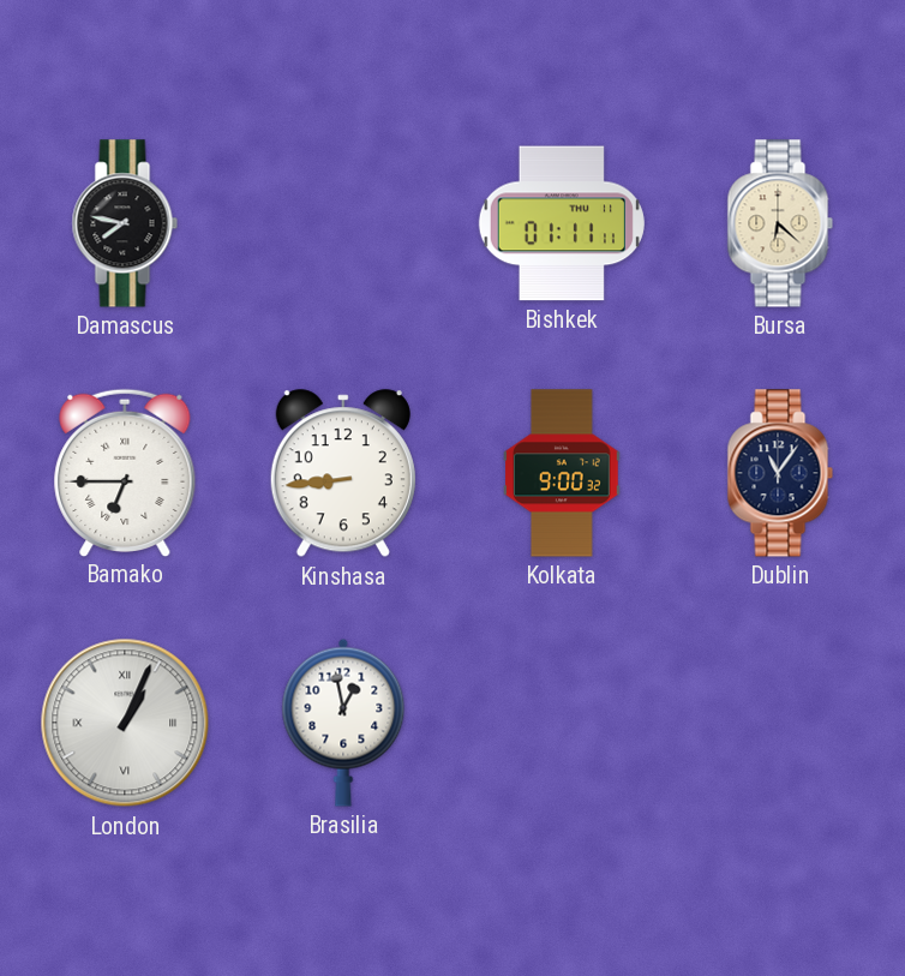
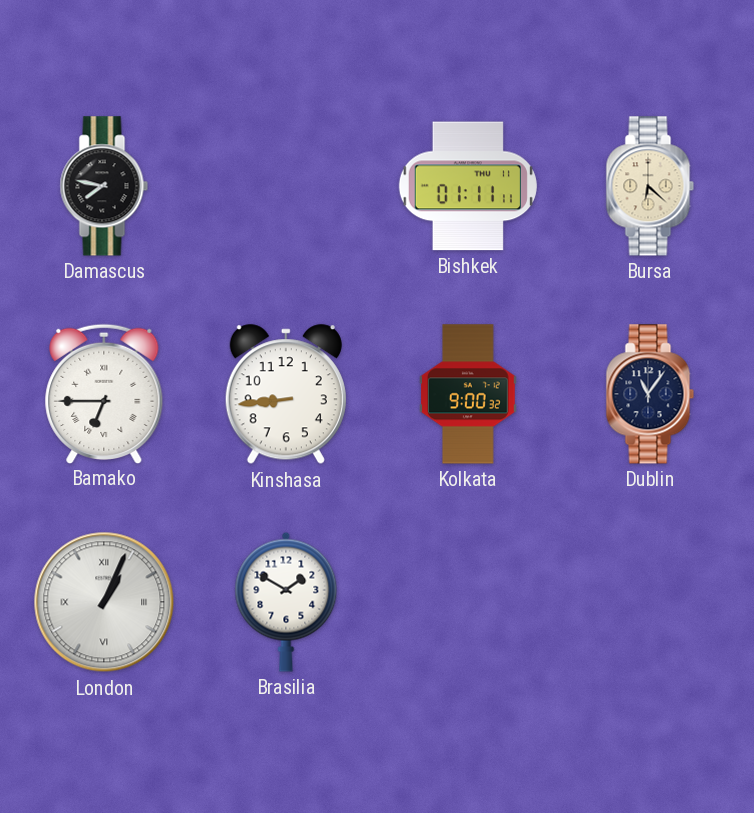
Brasilia: 12:58 -> 1:50
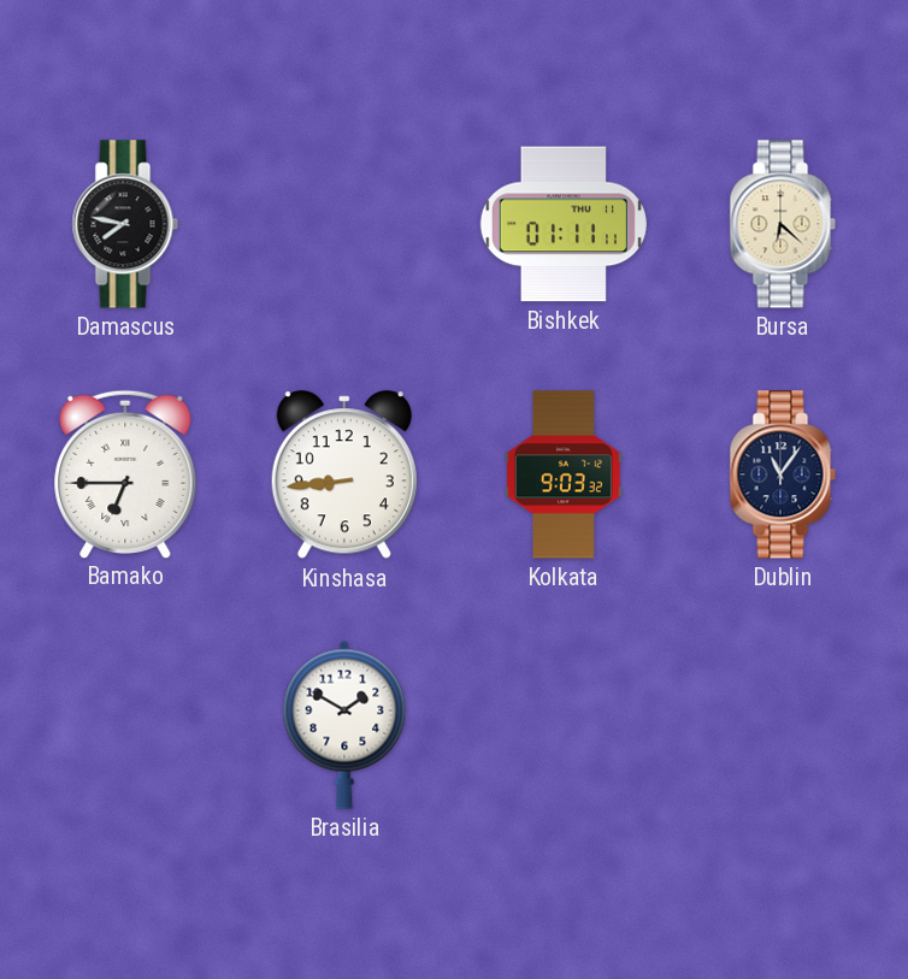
Kolkata: 9:00 -> 9:03
London: 1:04 -> none
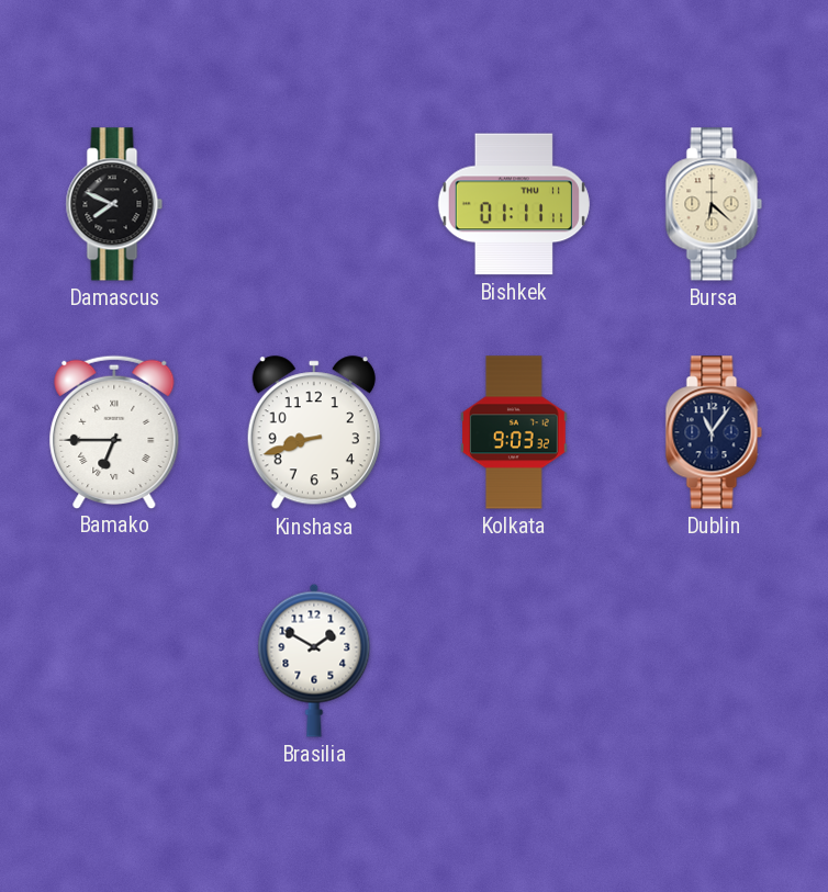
Damascus: 7:47 -> 7:49
Kinshasa: 8:44 -> 8:42
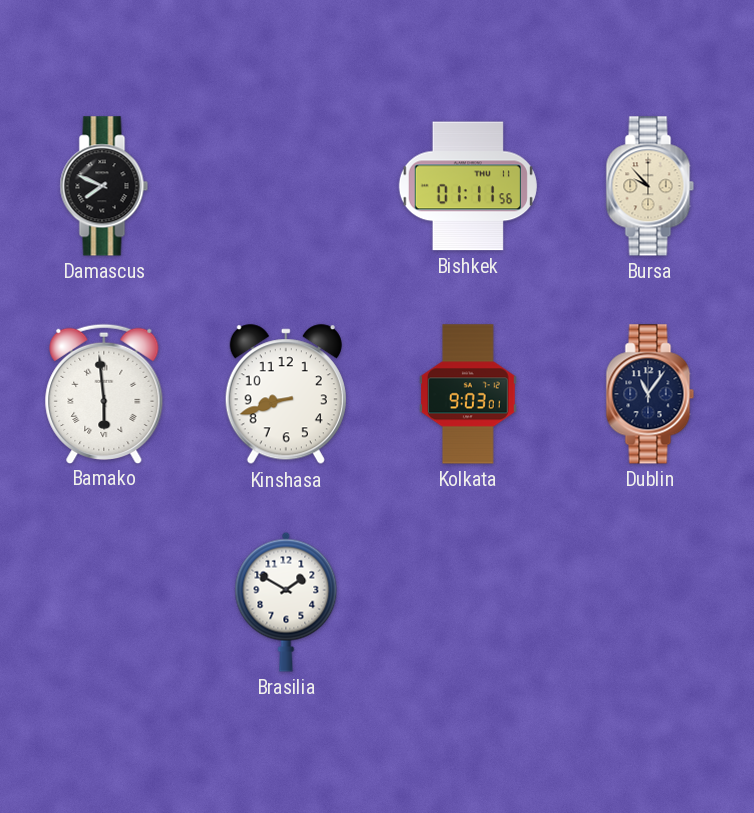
Bishkek: 01:11:11 -> 01:11:56
Bursa: 6:22 -> 9:53
Bamako: 6:45 -> 5:59
Kolkata: 9:03:32 -> 9:03:01
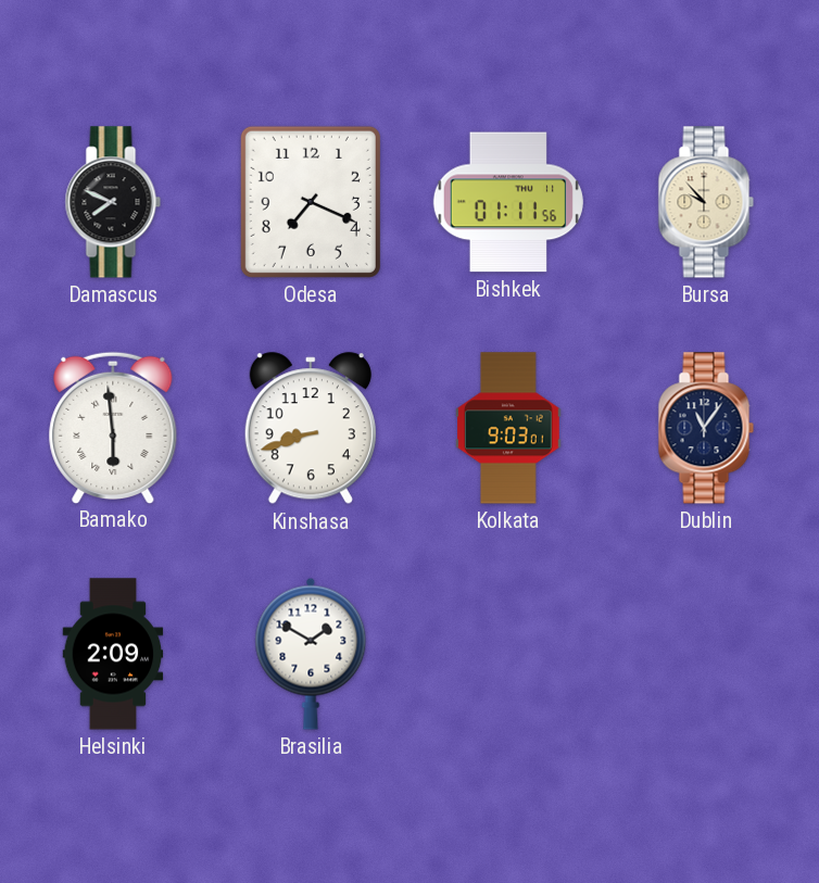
Odesa: none -> 7:19
Helsinki: none -> 2:09
